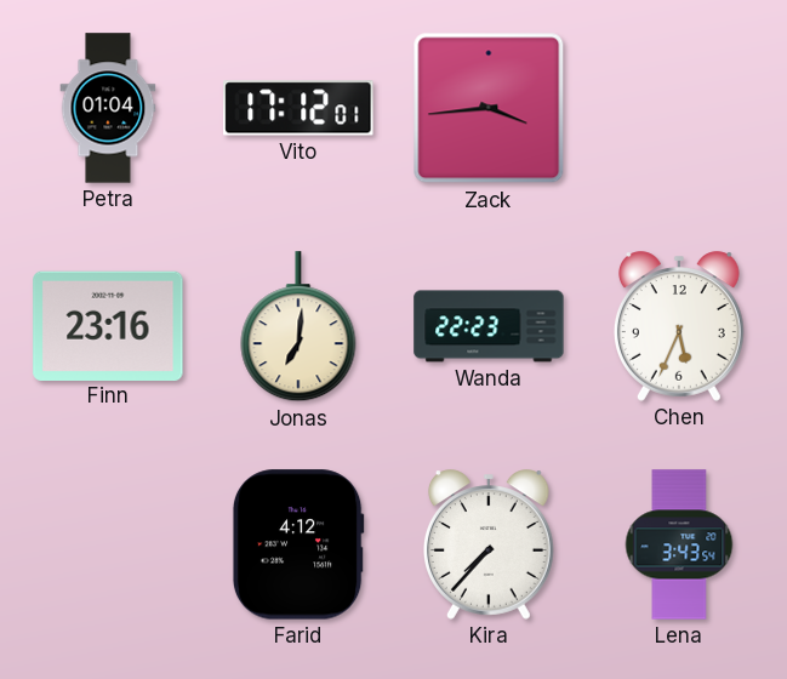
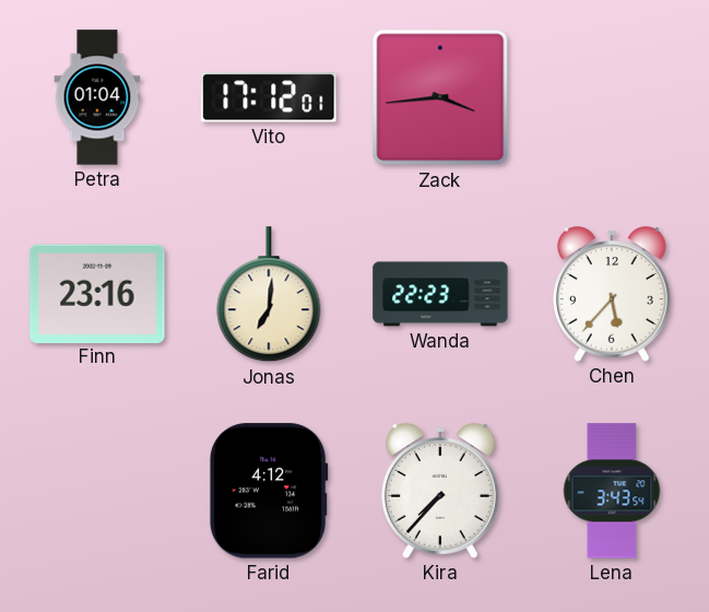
Chen: 5:34 -> 5:37
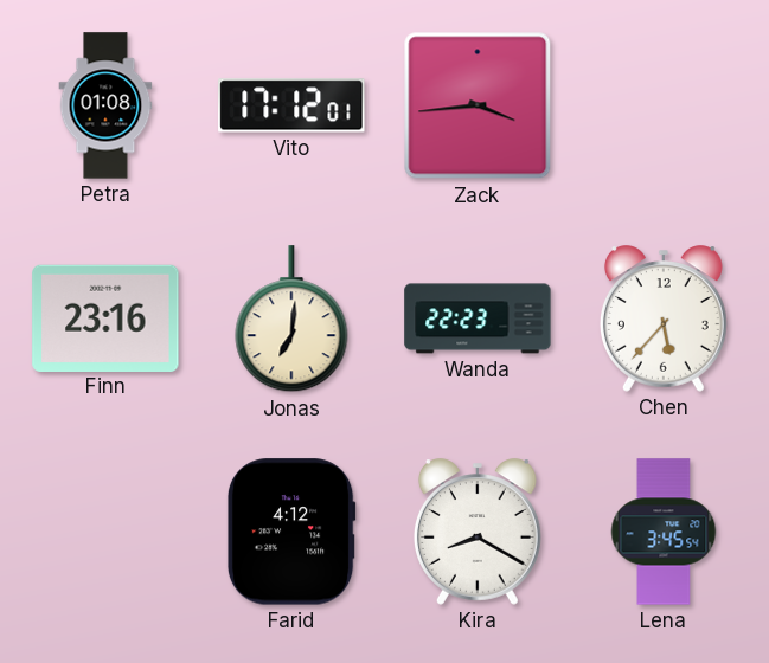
Petra: 01:04 -> 01:08
Kira: 7:37 -> 8:20
Lena: 3:43 -> 3:45
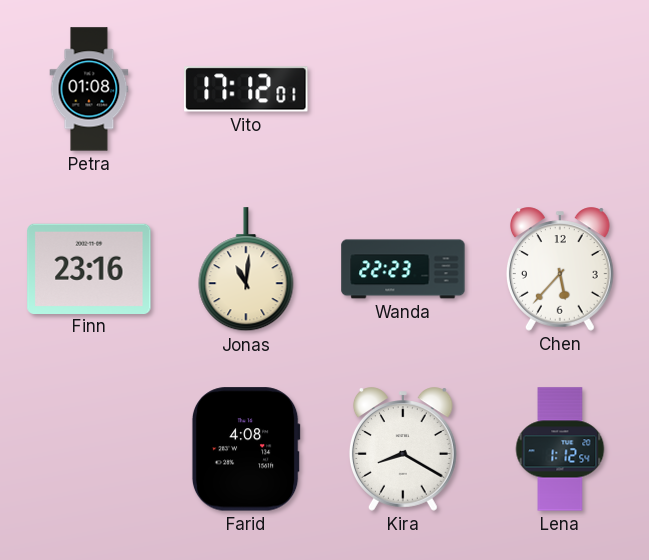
Zack: 3:44 -> none
Jonas: 7:01 -> 11:01
Farid: 4:12 -> 4:08
Lena: 3:45 -> 1:12
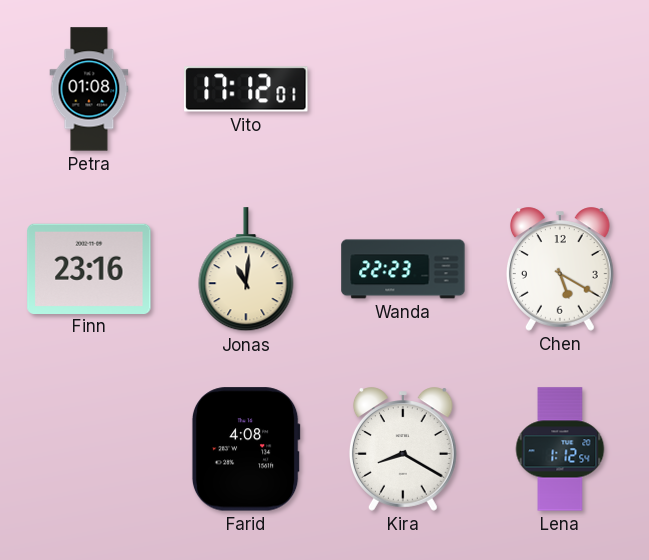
Chen: 5:37 -> 5:20
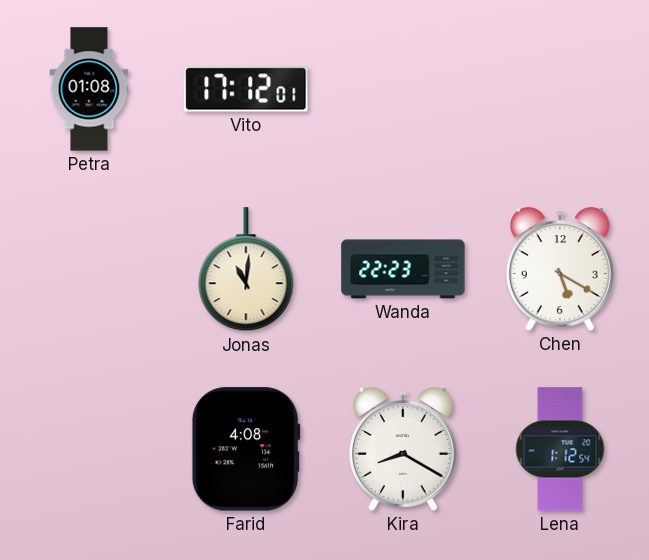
Finn: 23:16 -> none
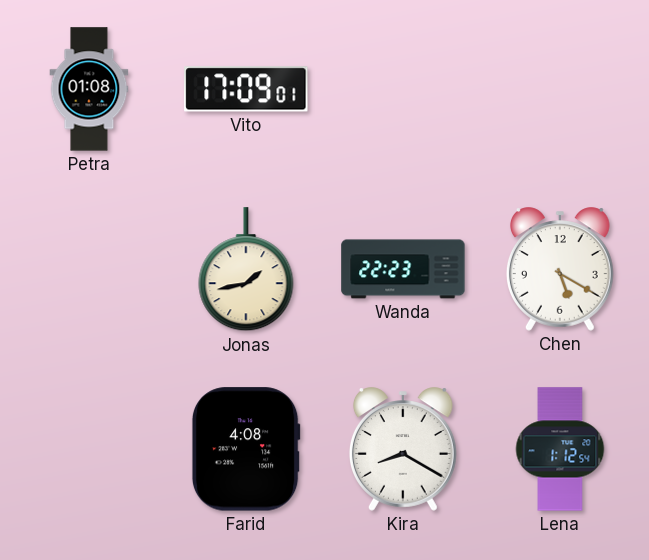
Vito: 17:12 -> 17:09
Jonas: 11:01 -> 1:43
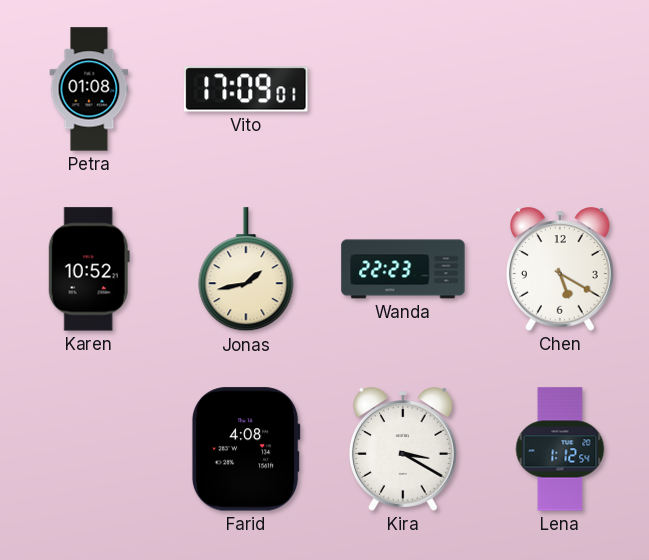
Karen: none -> 10:52
Kira: 8:20 -> 3:20
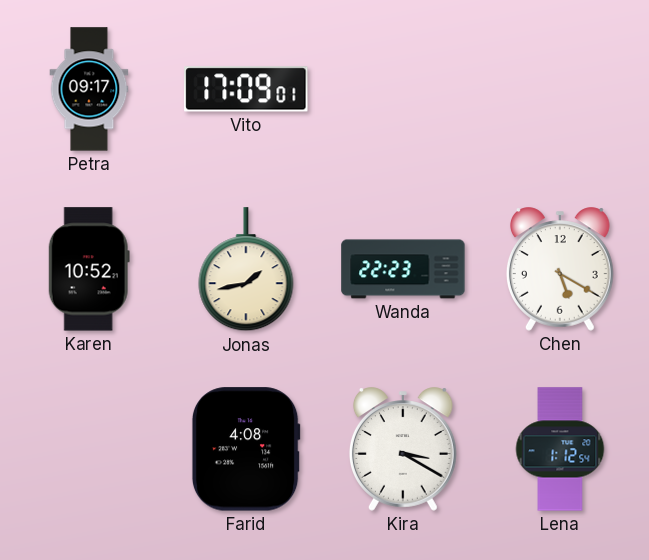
Petra: 01:08 -> 09:17
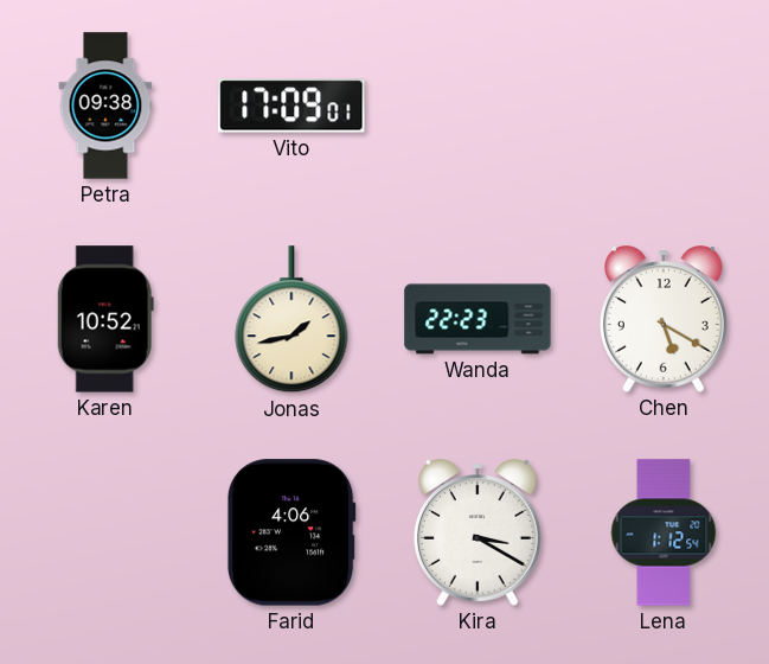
Petra: 09:17 -> 09:38
Farid: 4:08 -> 4:06
